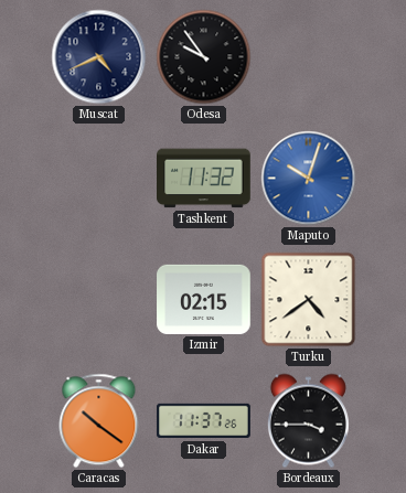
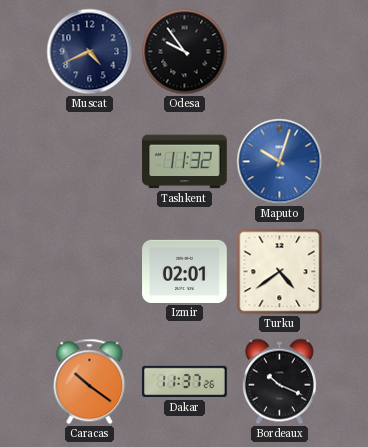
Izmir: 02:15 -> 02:01
Bordeaux: 3:45 -> 10:19
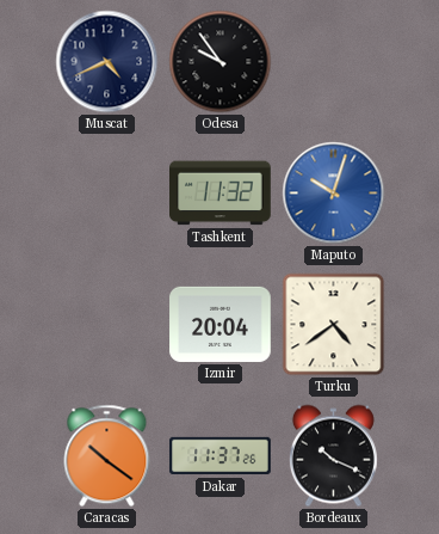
Izmir: 02:01 -> 20:04
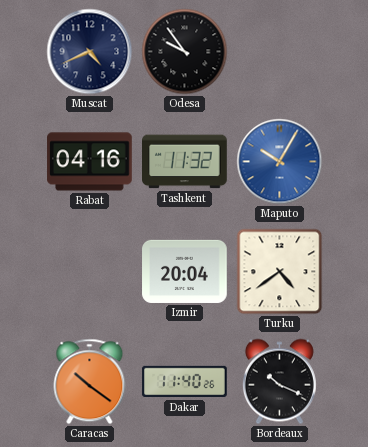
Rabat: none -> 04:16
Maputo: 10:03 -> 10:05
Dakar: 11:37 -> 11:40
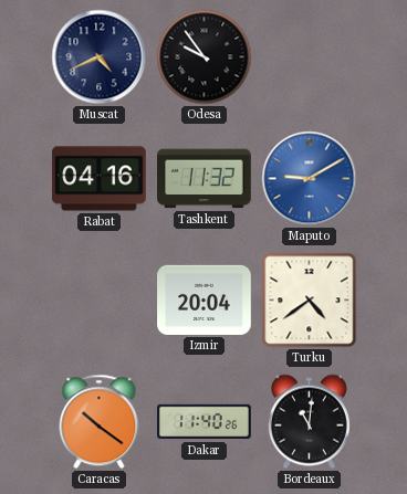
Maputo: 10:05 -> 9:10
Bordeaux: 10:19 -> 11:01
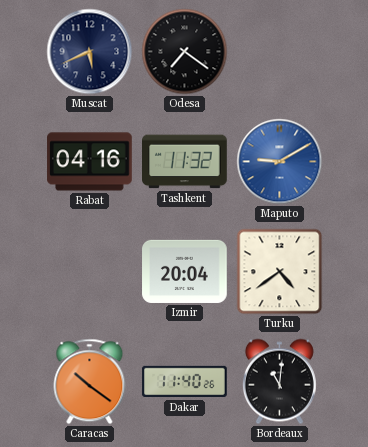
Muscat: 4:41 -> 5:41
Odesa: 9:54 -> 7:21
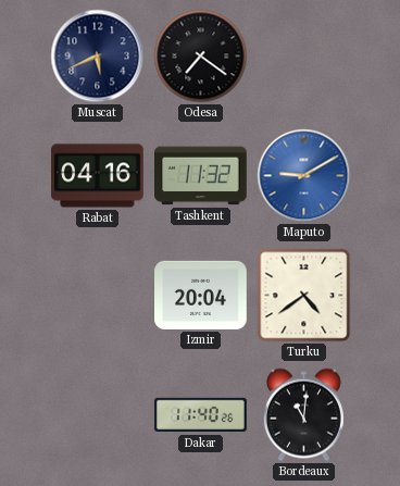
Caracas: 10:21 -> none
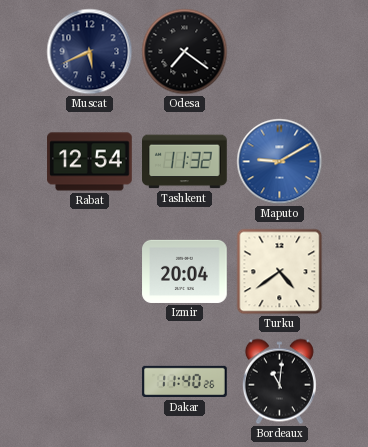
Rabat: 04:16 -> 12:54
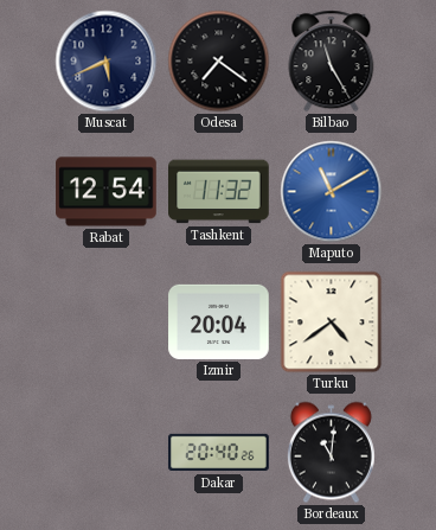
Bilbao: none -> 11:25
Maputo: 9:10 -> 11:10
Dakar: 11:40 -> 20:40
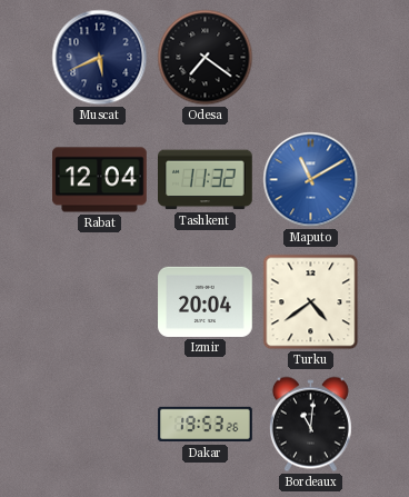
Bilbao: 11:25 -> none
Rabat: 12:54 -> 12:04
Dakar: 20:40 -> 19:53
